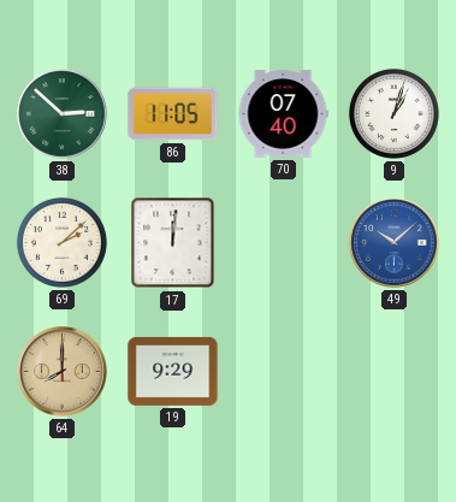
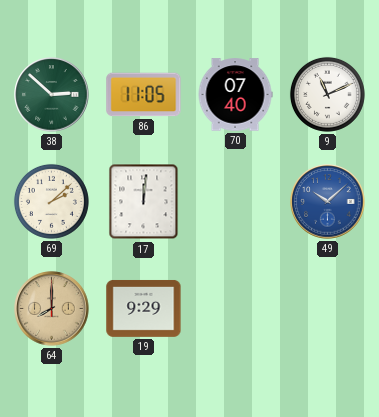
9: 1:03 -> 11:11
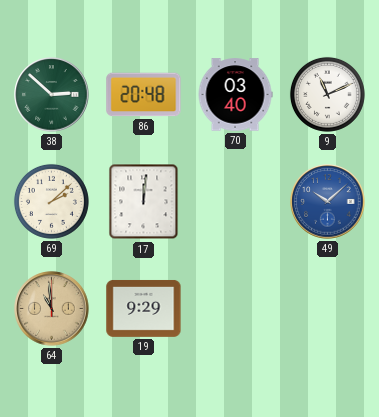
86: 11:05 -> 20:48
70: 07:40 -> 03:40
64: 8:00 -> 10:59
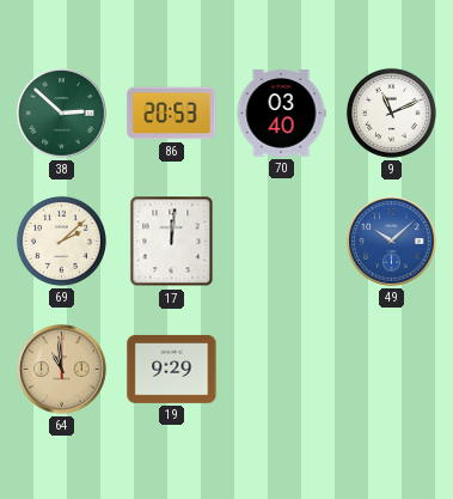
86: 20:48 -> 20:53
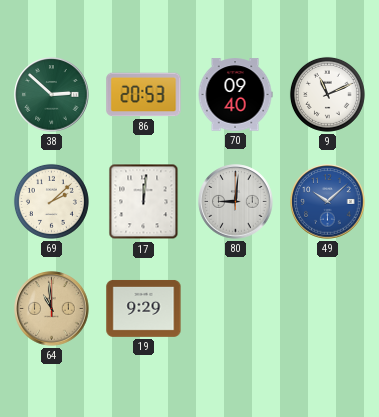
70: 03:40 -> 09:40
80: none -> 9:01
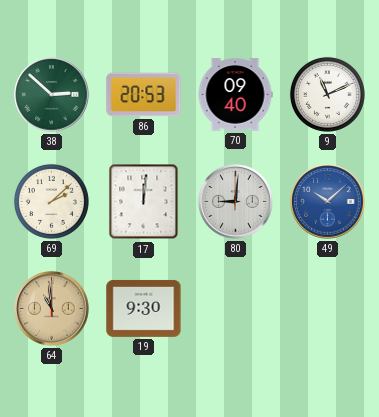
19: 9:29 -> 9:30
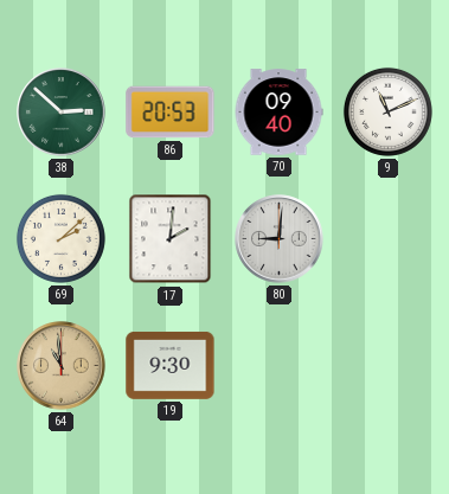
17: 12:01 -> 2:01
49: 10:08 -> none
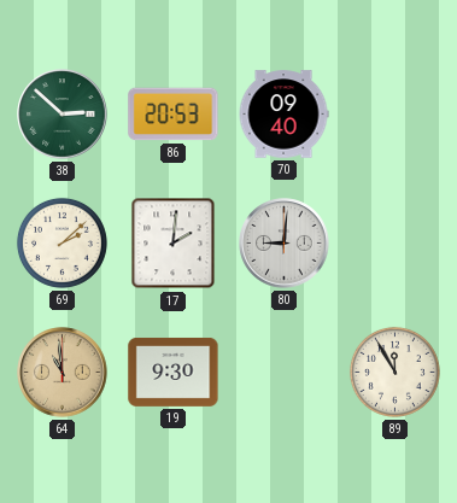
9: 11:11 -> none
89: none -> 11:55
